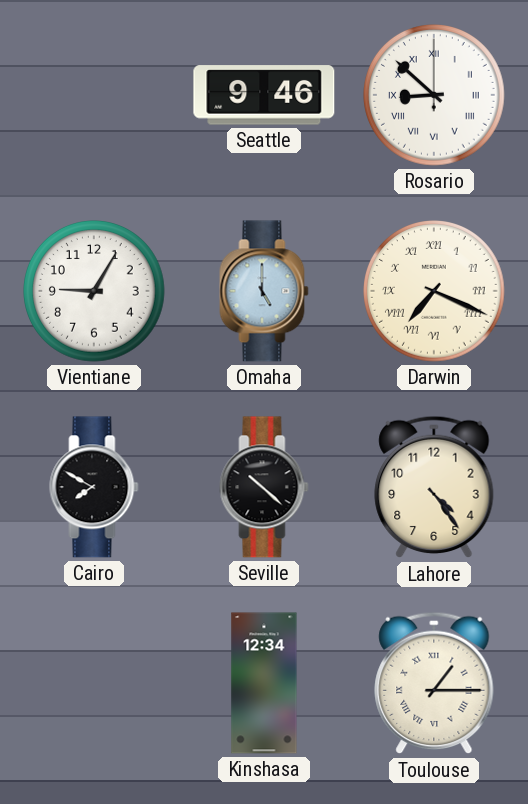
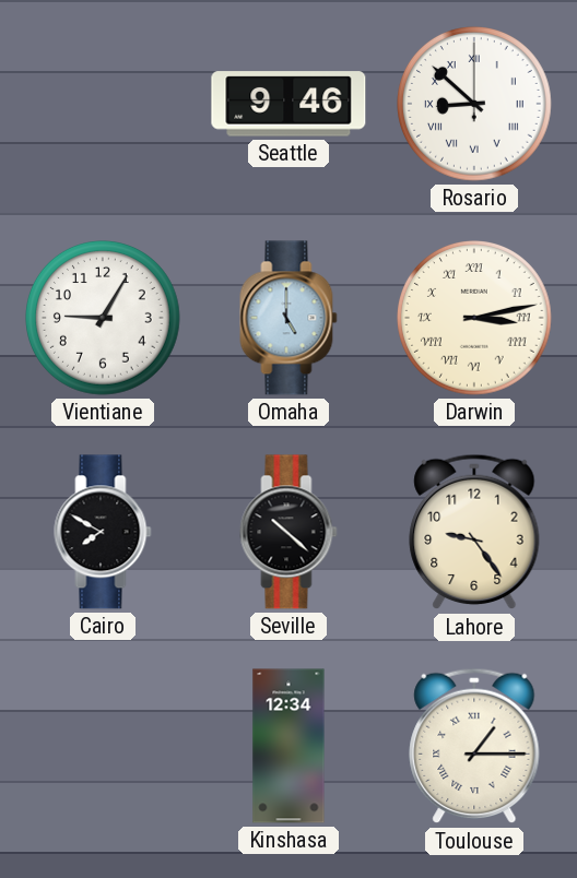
Darwin: 7:19 -> 3:13
Lahore: 4:24 -> 9:24
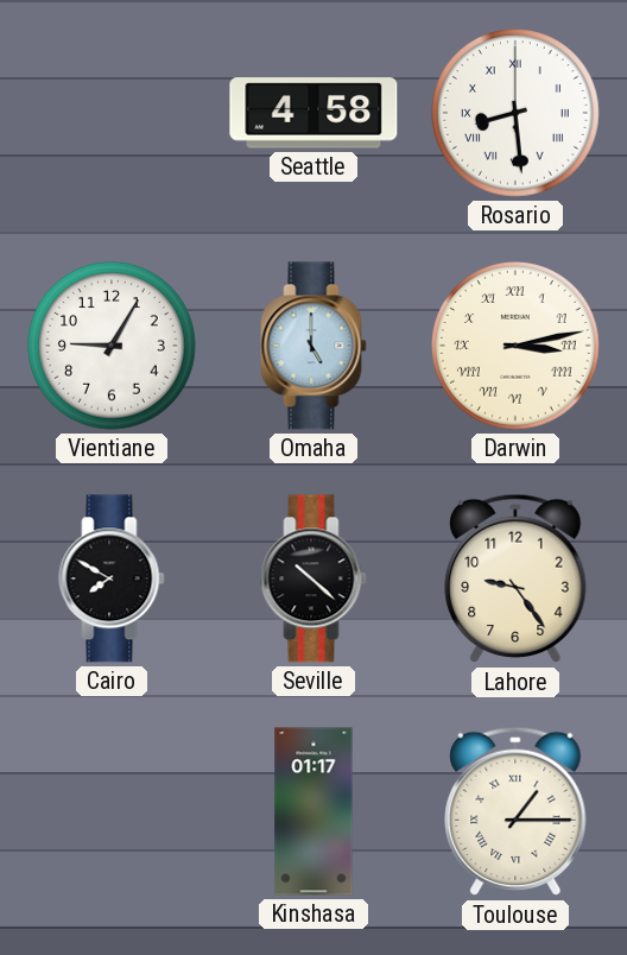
Seattle: 9:46 -> 4:58
Rosario: 8:52 -> 8:29
Kinshasa: 12:34 -> 01:17
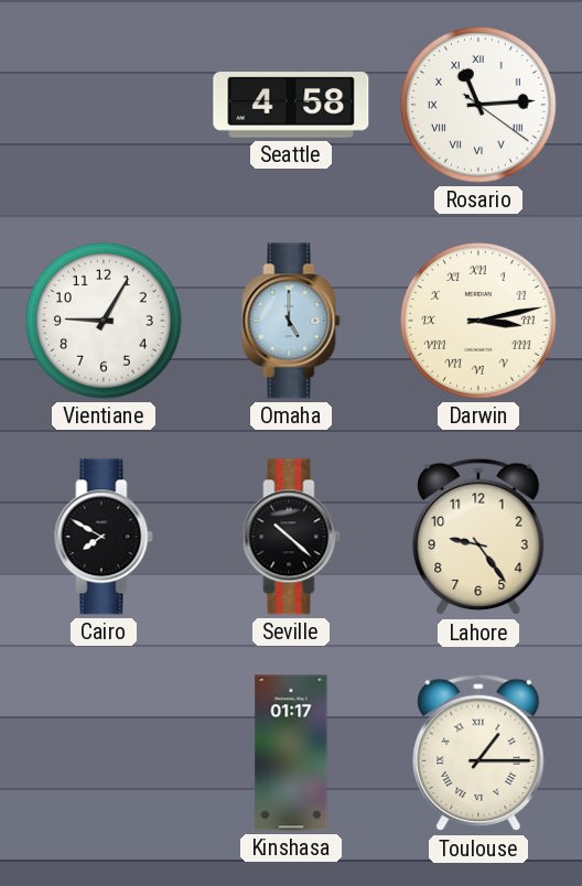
Rosario: 8:29 -> 11:14
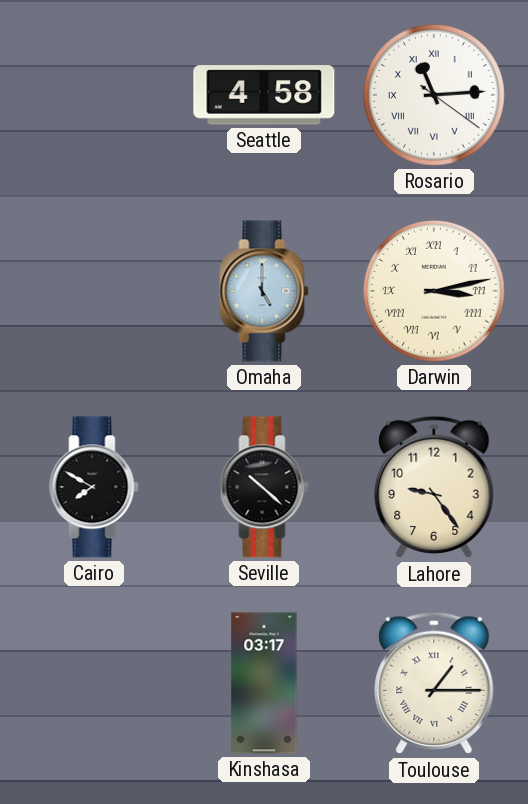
Vientiane: 9:05 -> none
Kinshasa: 01:17 -> 03:17
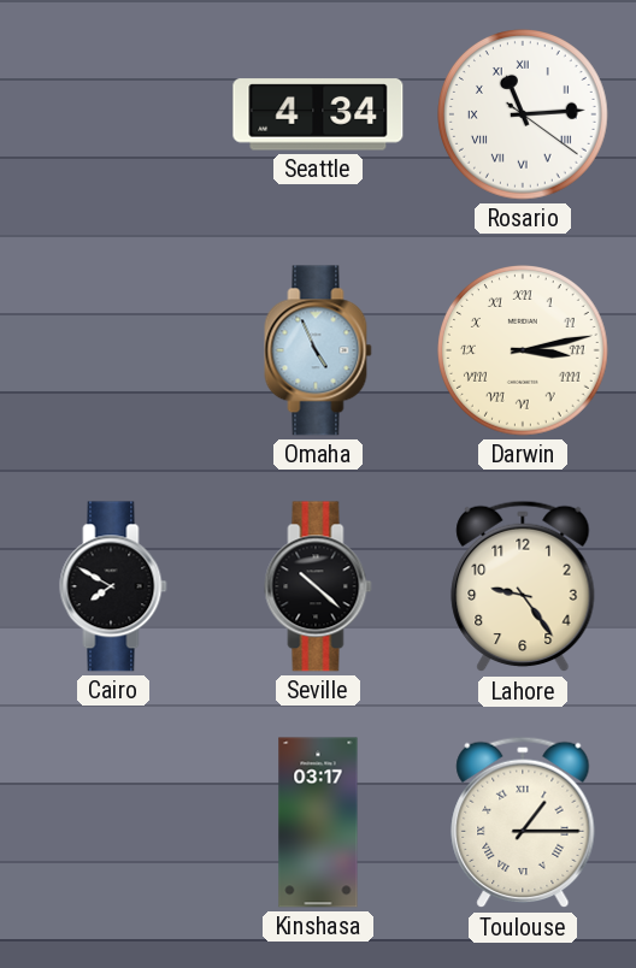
Seattle: 4:58 -> 4:34
Omaha: 5:00 -> 4:56
